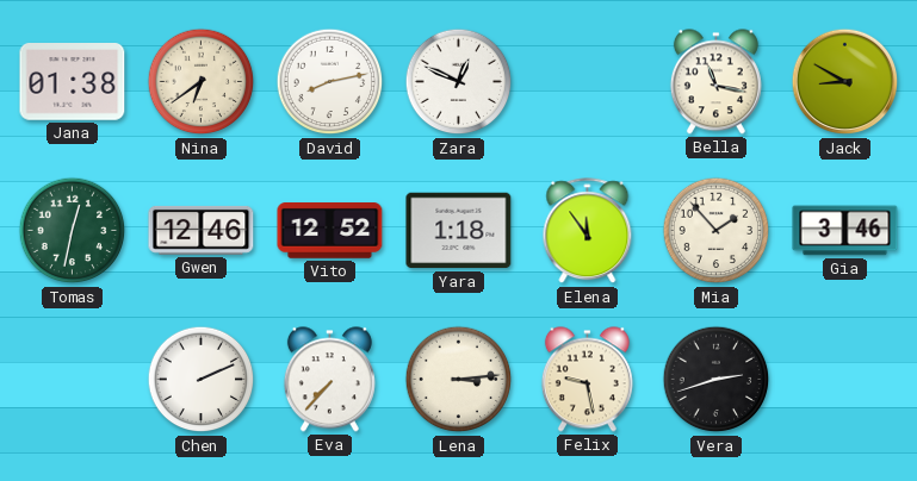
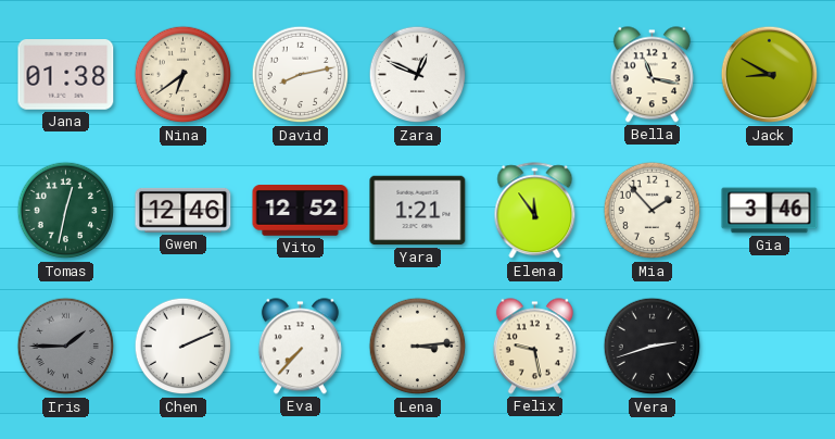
Yara: 1:18 -> 1:21
Iris: none -> 1:45
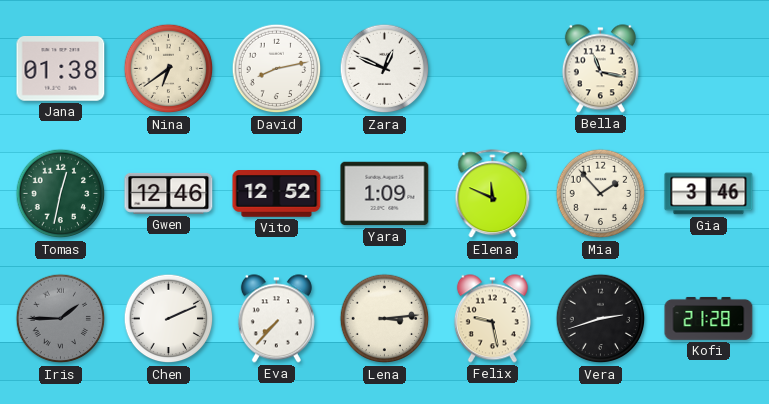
Jack: 8:50 -> none
Yara: 1:21 -> 1:09
Elena: 11:54 -> 11:49
Kofi: none -> 21:28
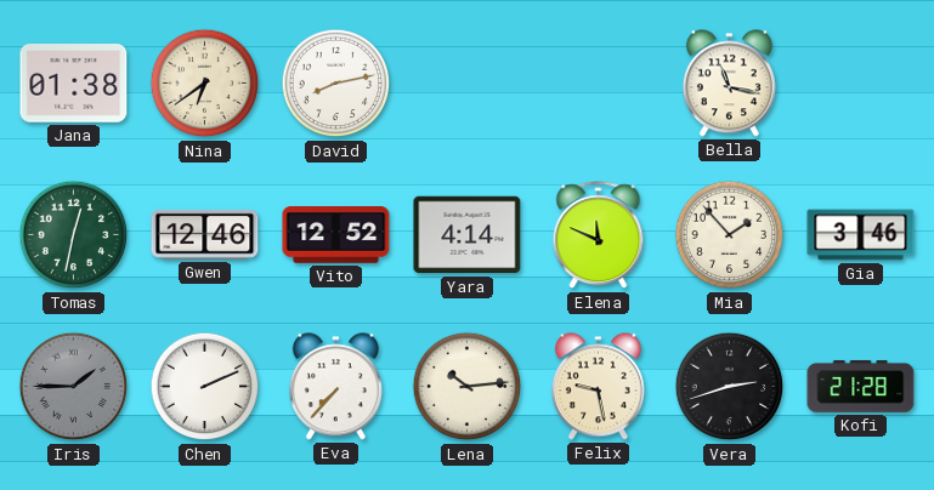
Zara: 12:49 -> none
Yara: 1:09 -> 4:14
Lena: 3:14 -> 10:14
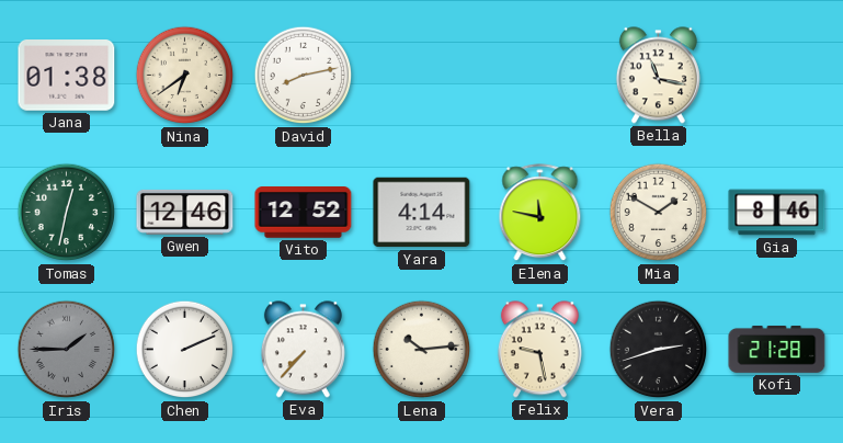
Elena: 11:49 -> 11:47
Mia: 1:53 -> 1:50
Gia: 3:46 -> 8:46
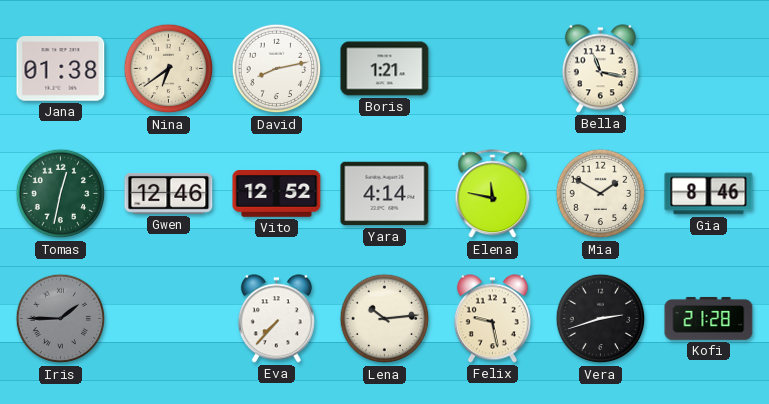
Boris: none -> 1:21
Chen: 2:11 -> none
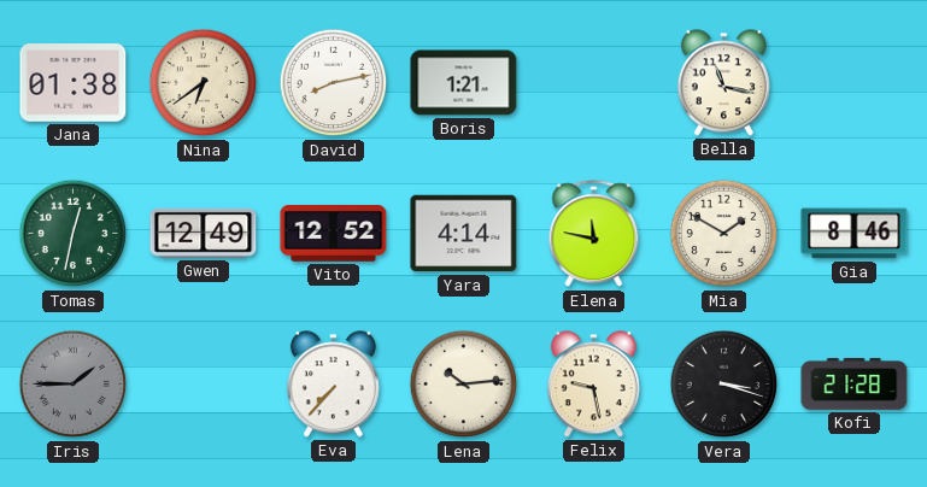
Gwen: 12:46 -> 12:49
Vera: 2:42 -> 3:18
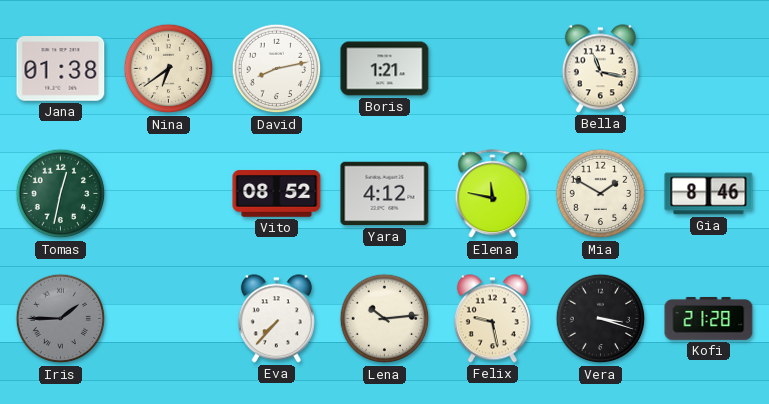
Gwen: 12:49 -> none
Vito: 12:52 -> 08:52
Yara: 4:14 -> 4:12
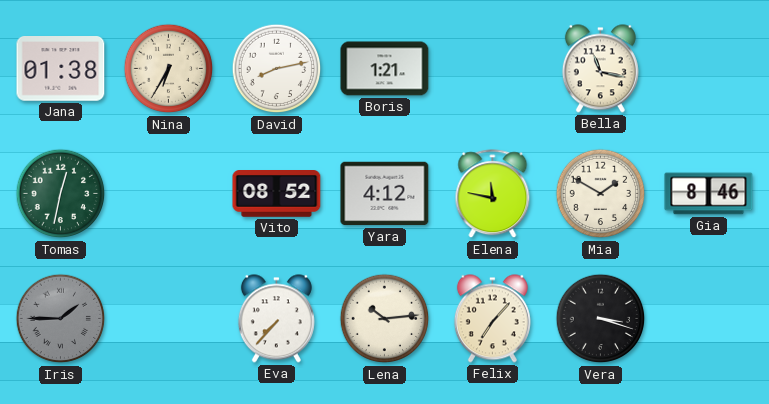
Nina: 6:39 -> 6:35
Felix: 9:28 -> 7:07
Kofi: 21:28 -> none
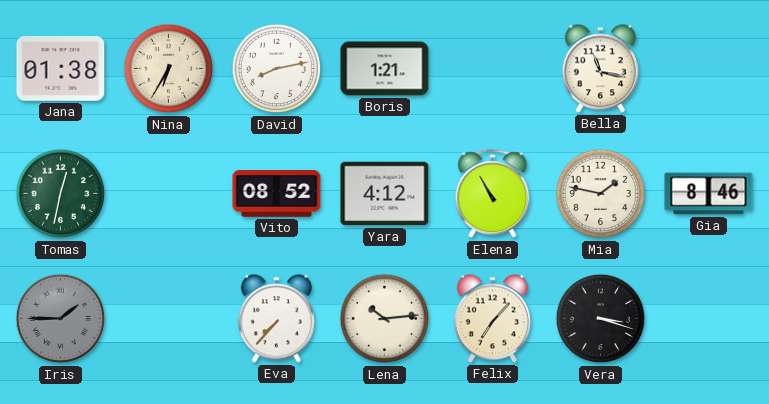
Elena: 11:47 -> 10:55
Mia: 1:50 -> 1:47
